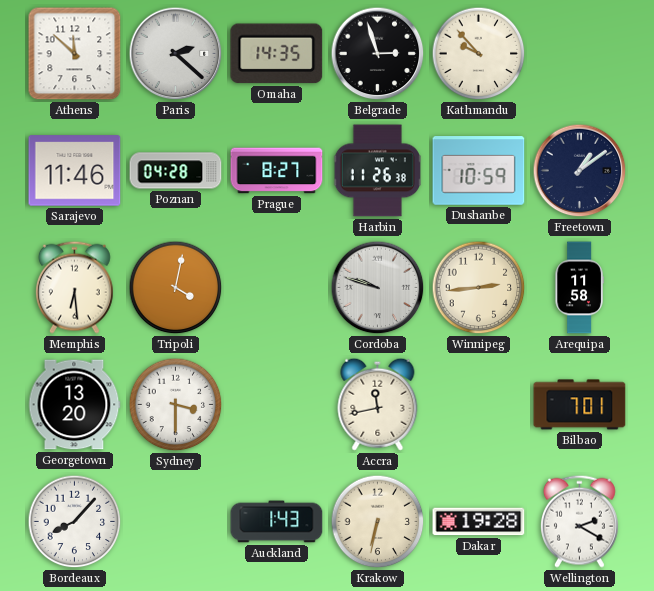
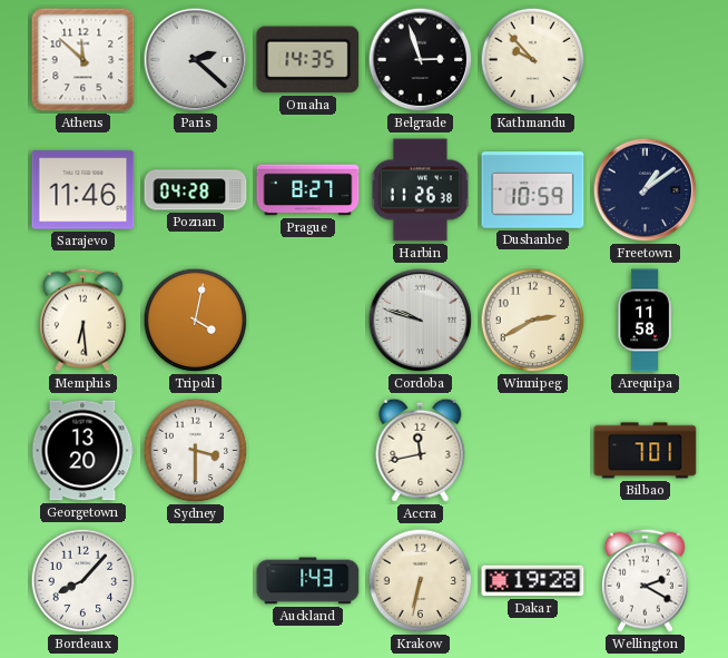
Winnipeg: 2:44 -> 2:40
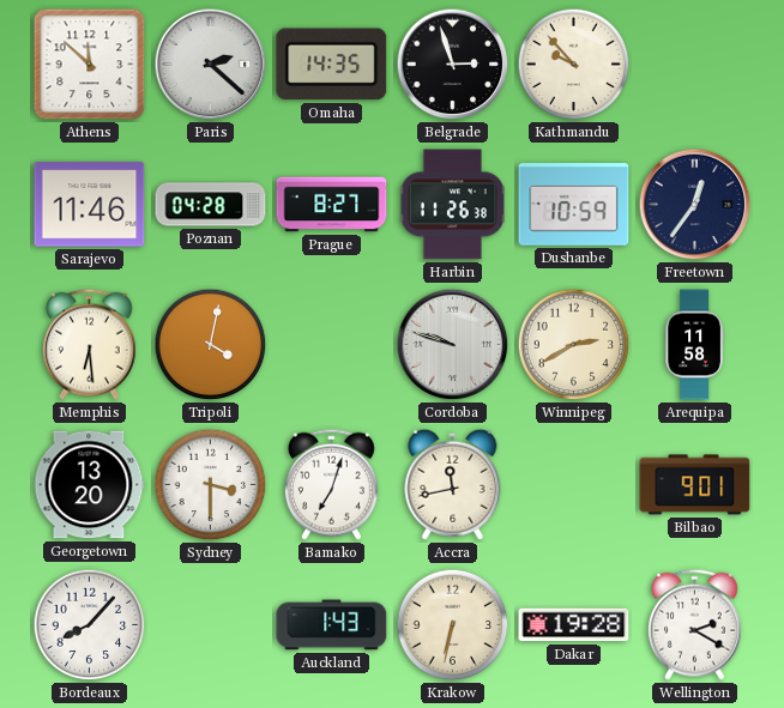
Freetown: 1:09 -> 12:36
Bamako: none -> 7:03
Bilbao: 7:01 -> 9:01
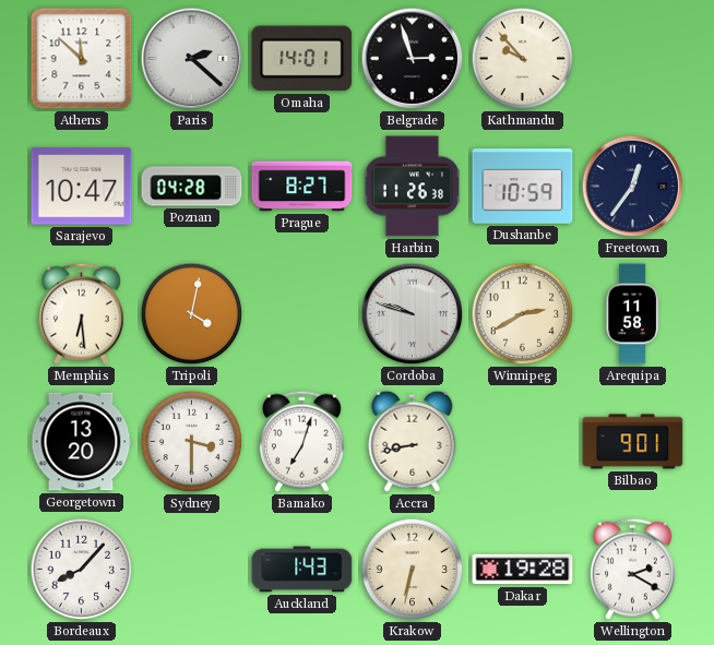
Omaha: 14:35 -> 14:01
Sarajevo: 11:46 -> 10:47
Accra: 11:43 -> 8:43
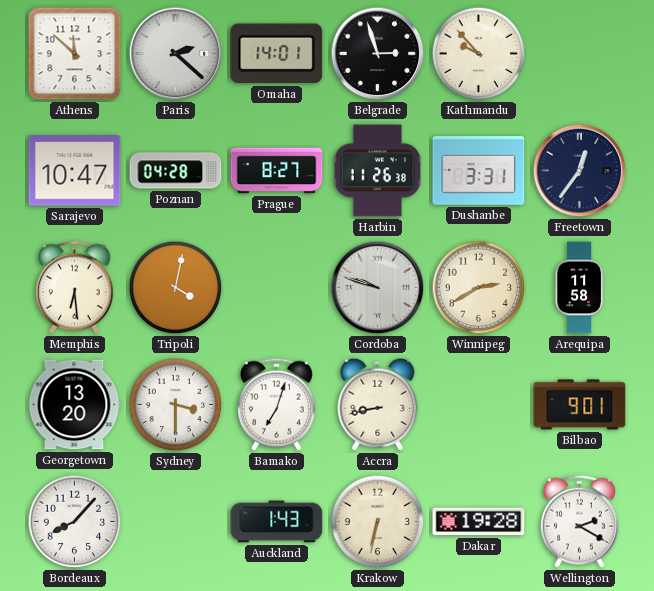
Dushanbe: 10:59 -> 3:31
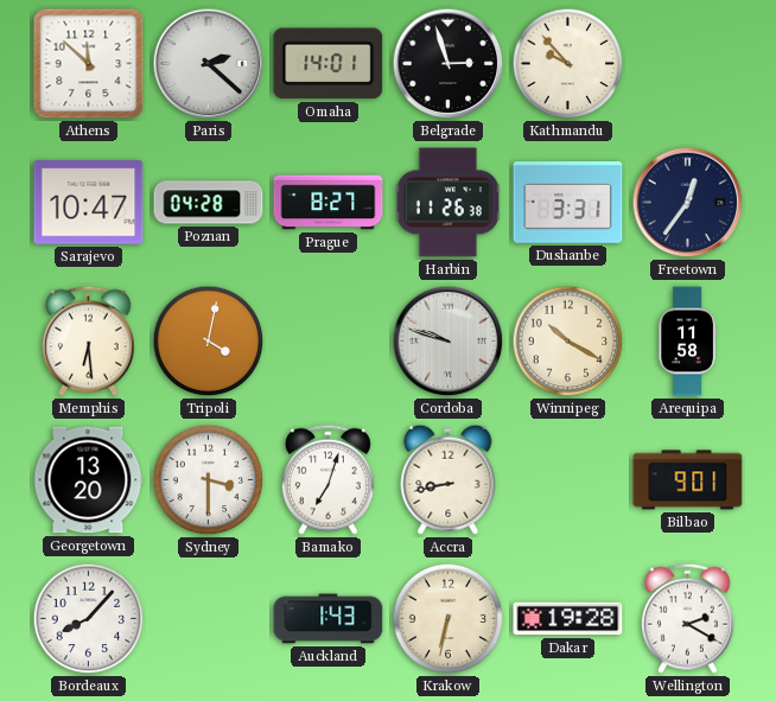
Winnipeg: 2:40 -> 10:20
